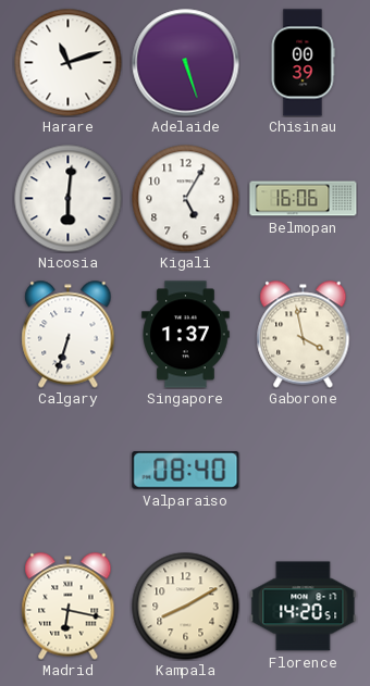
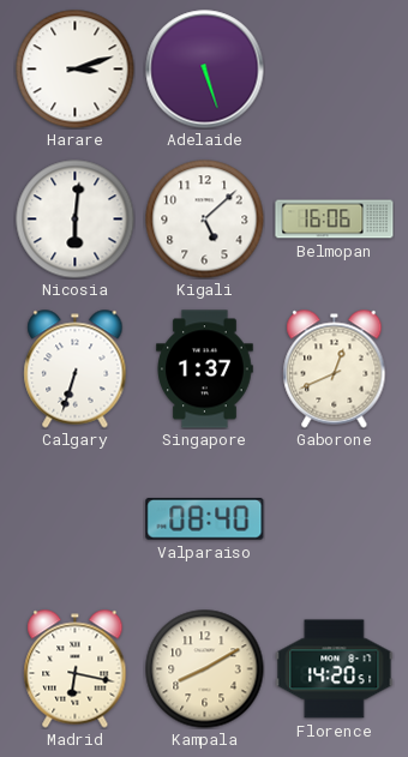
Harare: 11:12 -> 3:12
Chisinau: 00:39 -> none
Kigali: 5:05 -> 5:08
Gaborone: 3:58 -> 12:41
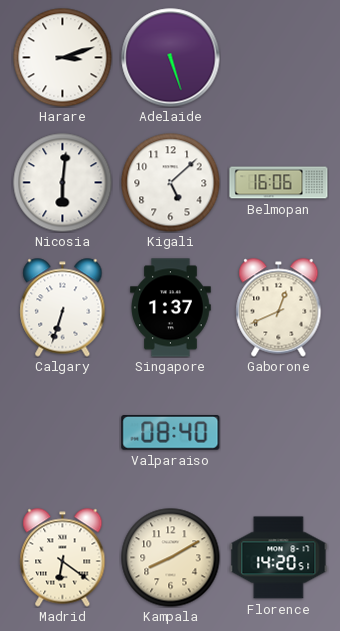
Madrid: 6:17 -> 6:21
